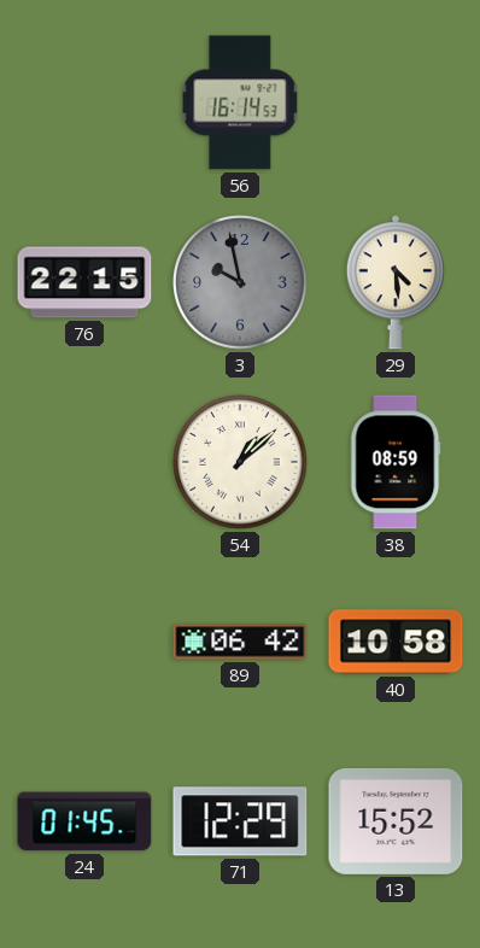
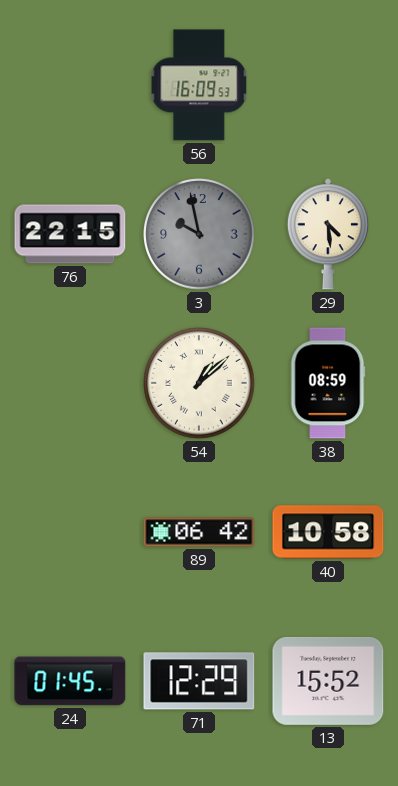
56: 16:14 -> 16:09
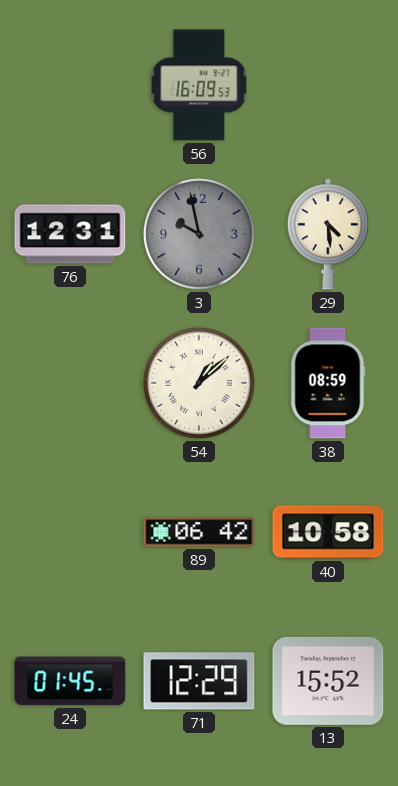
76: 22:15 -> 12:31
